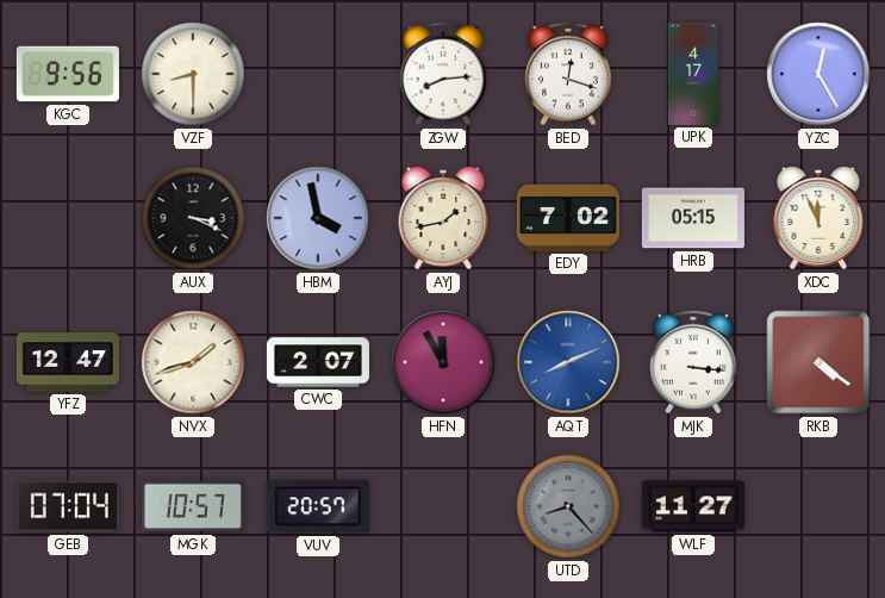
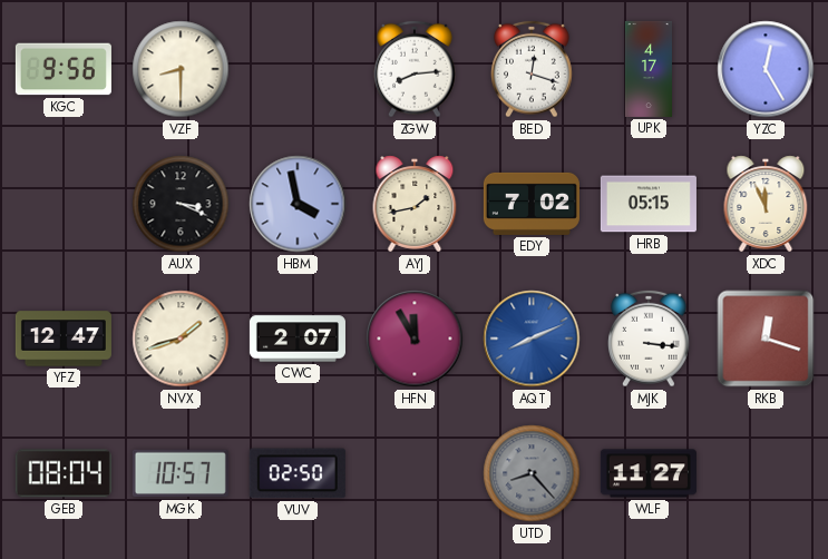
RKB: 4:21 -> 12:18
GEB: 07:04 -> 08:04
VUV: 20:57 -> 02:50
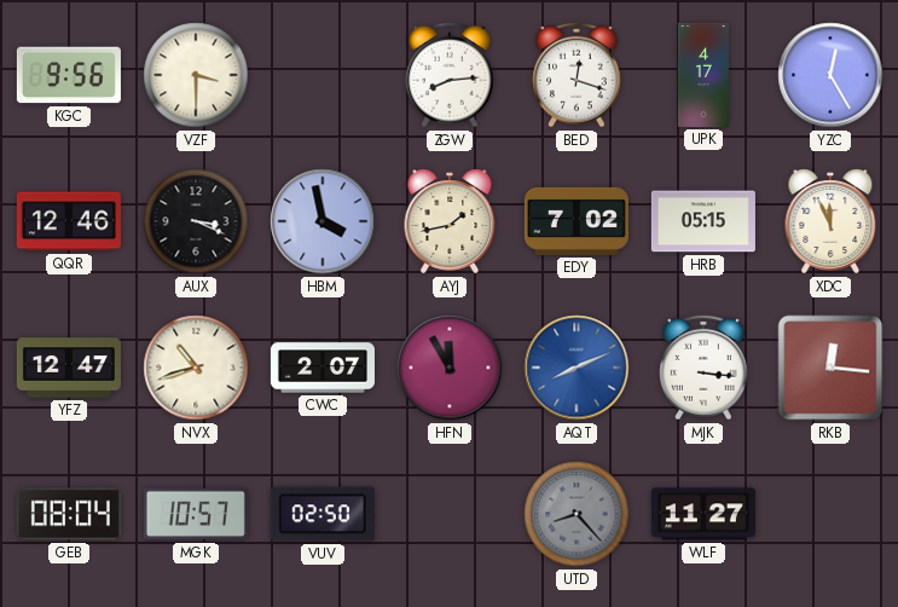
VZF: 8:30 -> 3:30
QQR: none -> 12:46
NVX: 1:42 -> 10:42
RKB: 12:18 -> 12:16
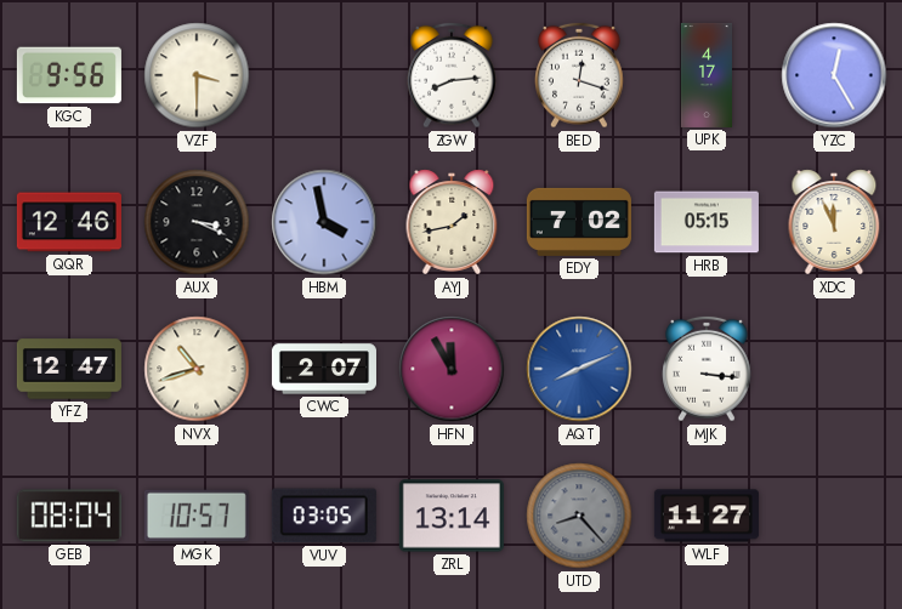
RKB: 12:16 -> none
VUV: 02:50 -> 03:05
ZRL: none -> 13:14
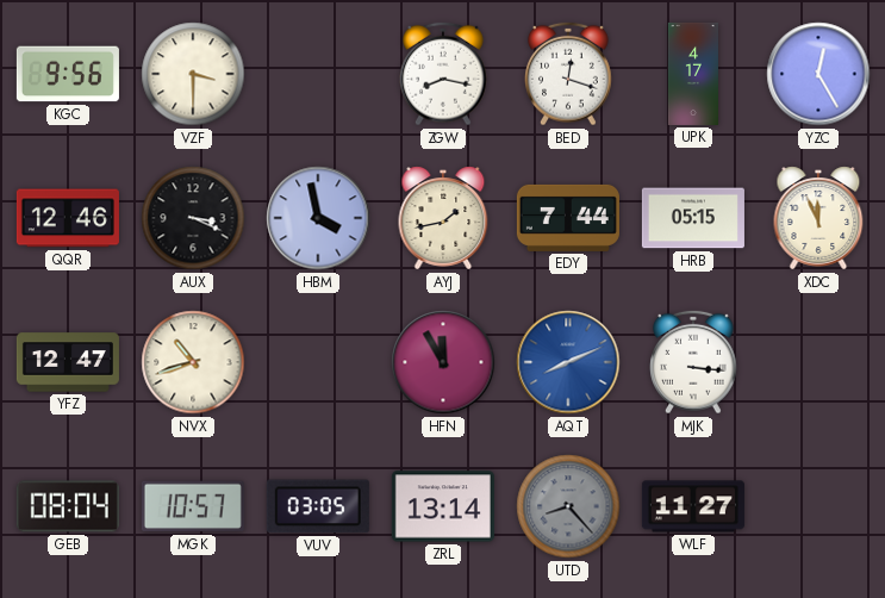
ZGW: 8:14 -> 8:17
EDY: 7:02 -> 7:44
CWC: 2:07 -> none
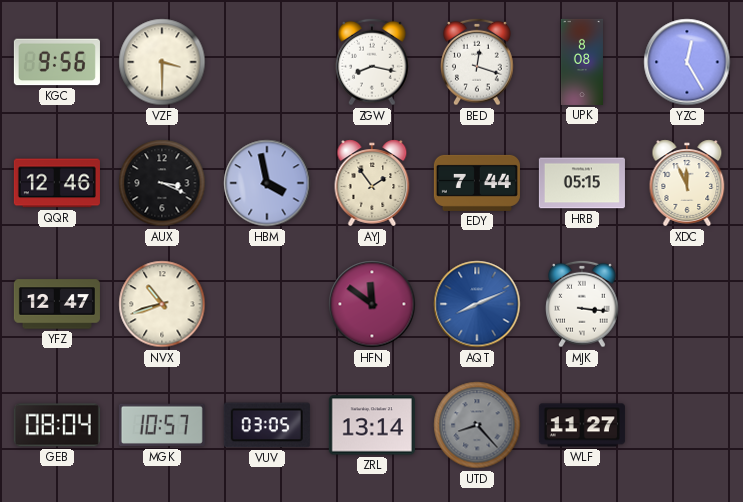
UPK: 4:17 -> 8:08
AYJ: 1:43 -> 1:54
HFN: 11:55 -> 11:51
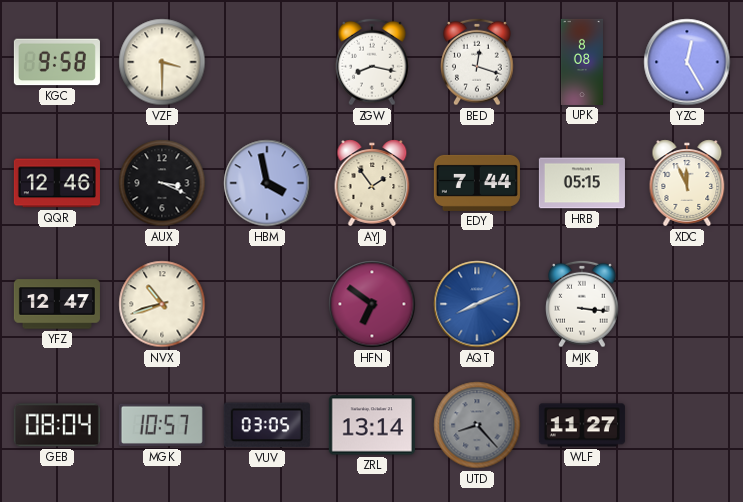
KGC: 9:56 -> 9:58
HFN: 11:51 -> 6:51
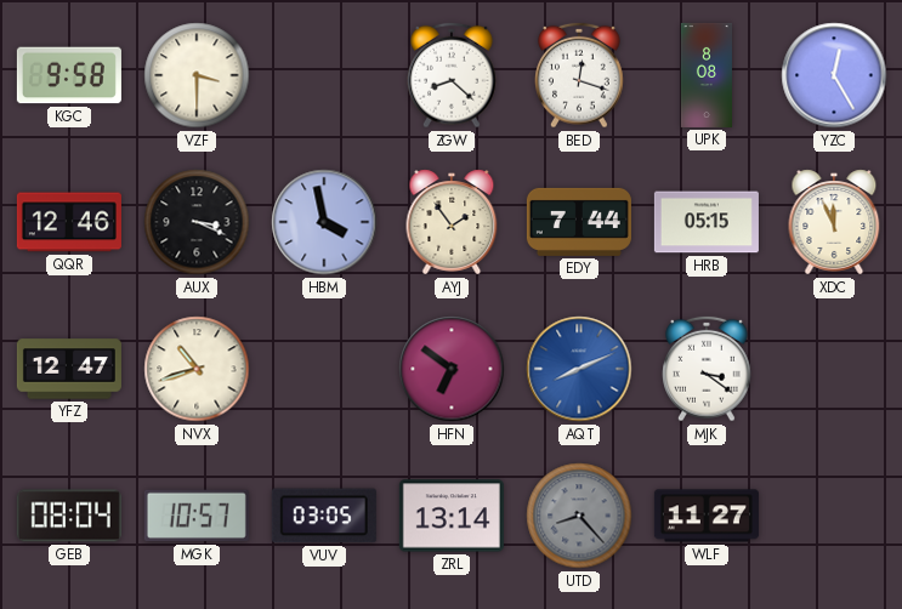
ZGW: 8:17 -> 8:22
MJK: 3:16 -> 3:21
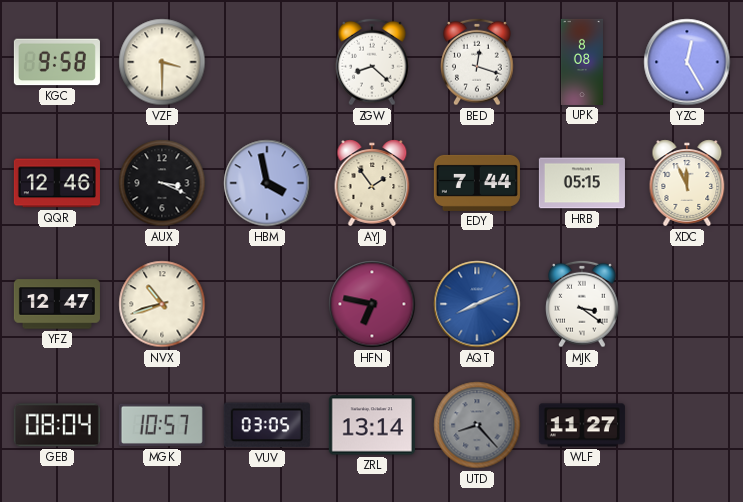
HFN: 6:51 -> 6:47
